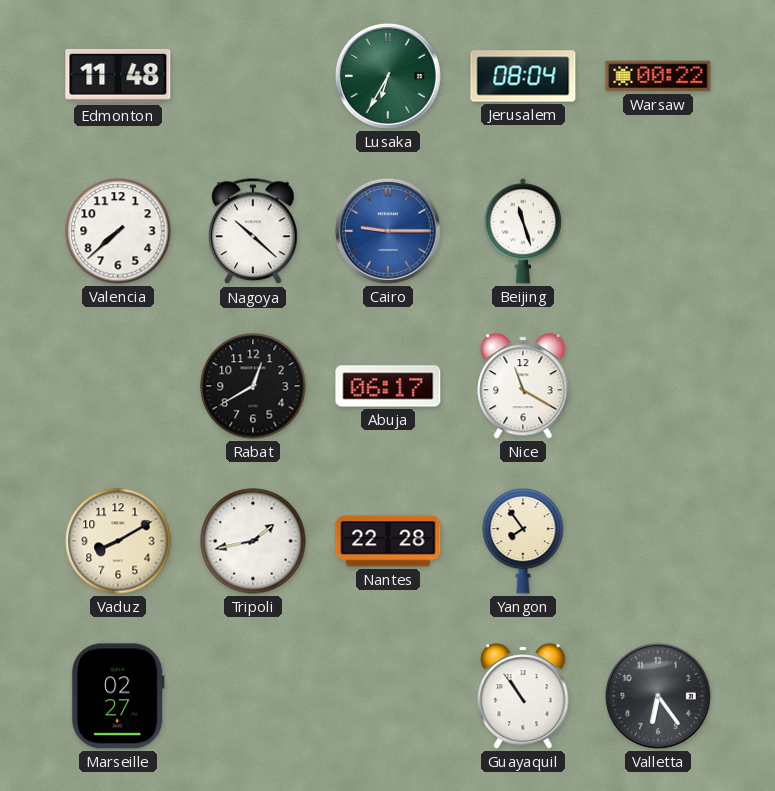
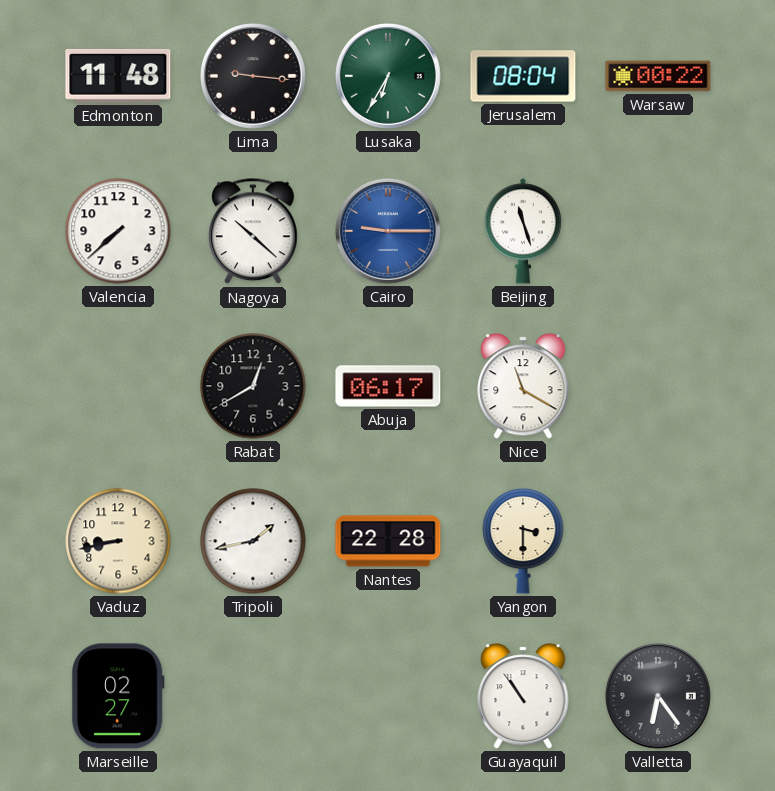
Lima: none -> 9:16
Vaduz: 8:10 -> 8:43
Yangon: 7:54 -> 3:30
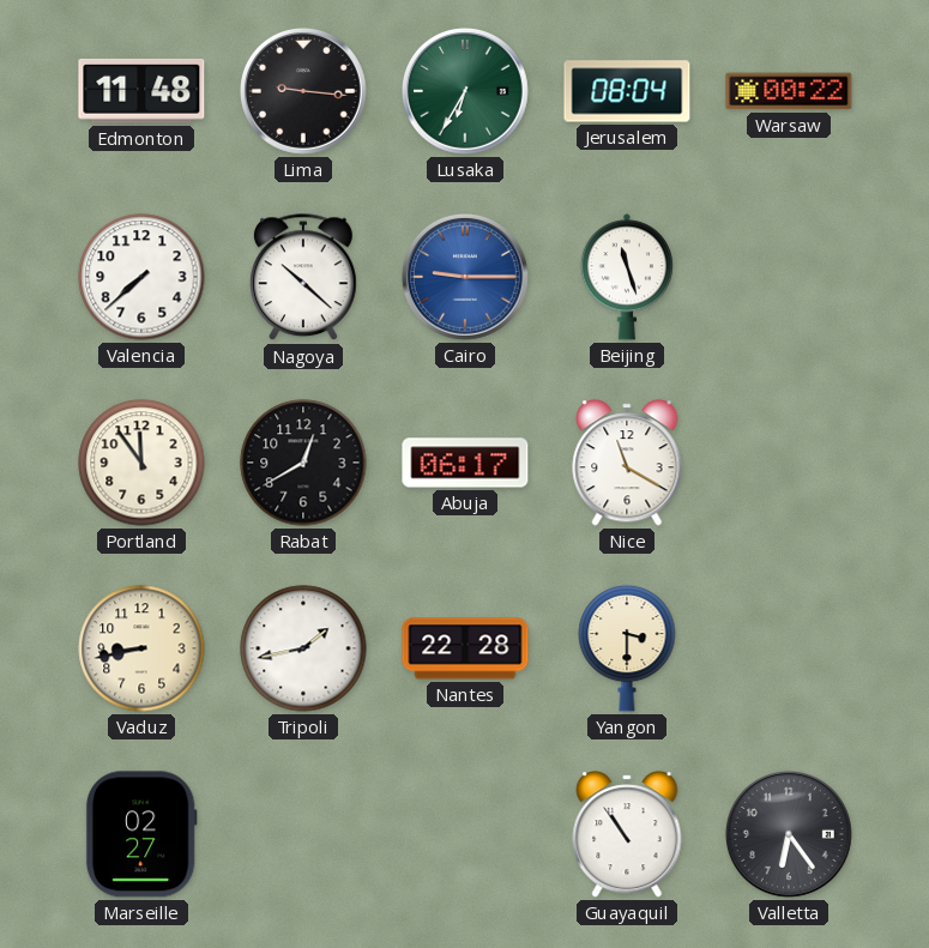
Portland: none -> 11:54
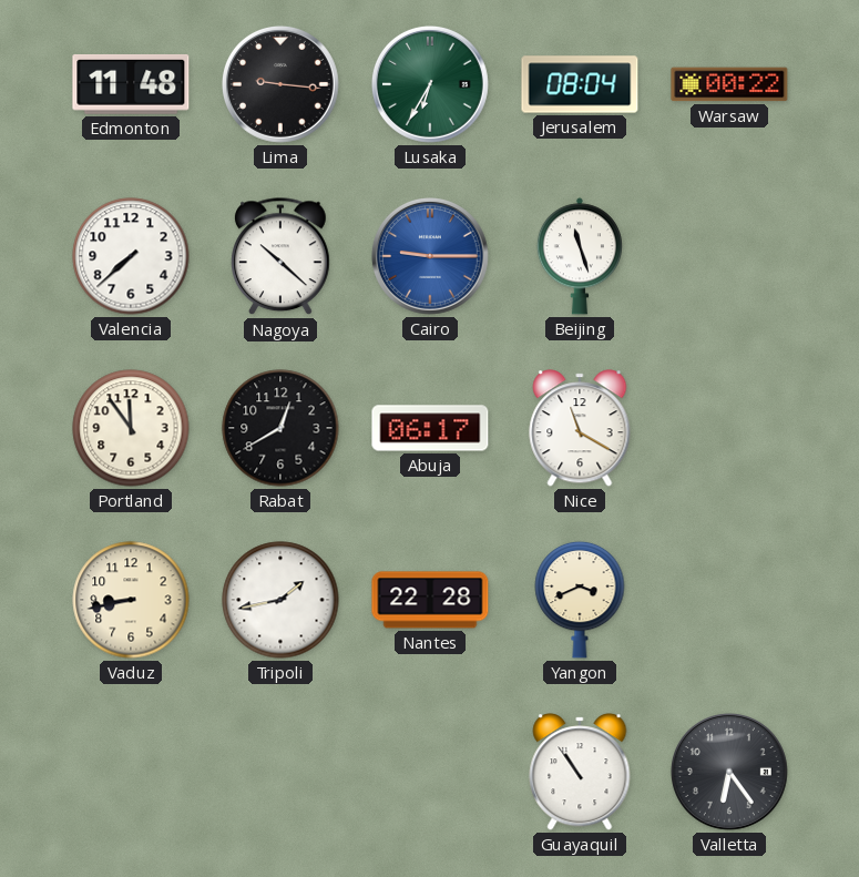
Yangon: 3:30 -> 3:41
Marseille: 02:27 -> none
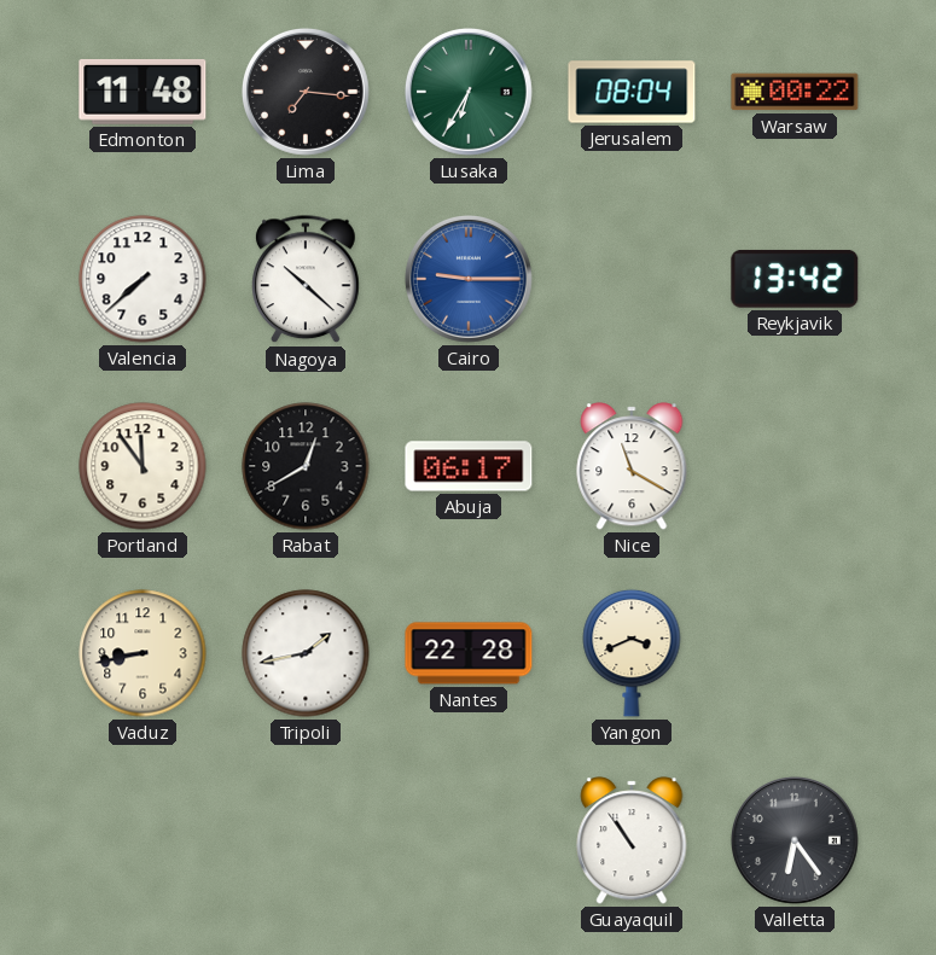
Lima: 9:16 -> 7:16
Beijing: 11:27 -> none
Reykjavik: none -> 13:42
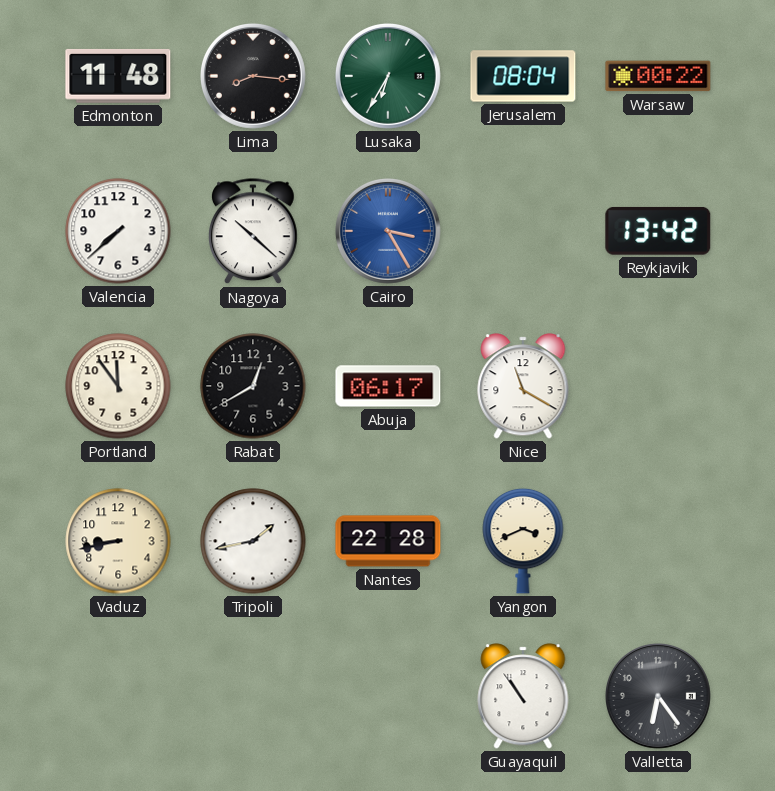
Lima: 7:16 -> 8:16
Cairo: 9:15 -> 3:25
